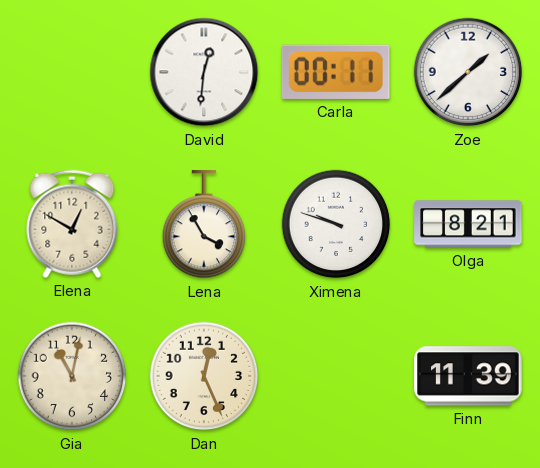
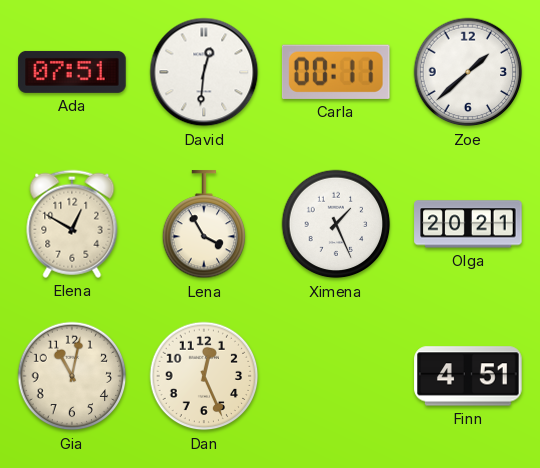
Ada: none -> 07:51
Ximena: 9:48 -> 1:26
Olga: 8:21 -> 20:21
Finn: 11:39 -> 4:51
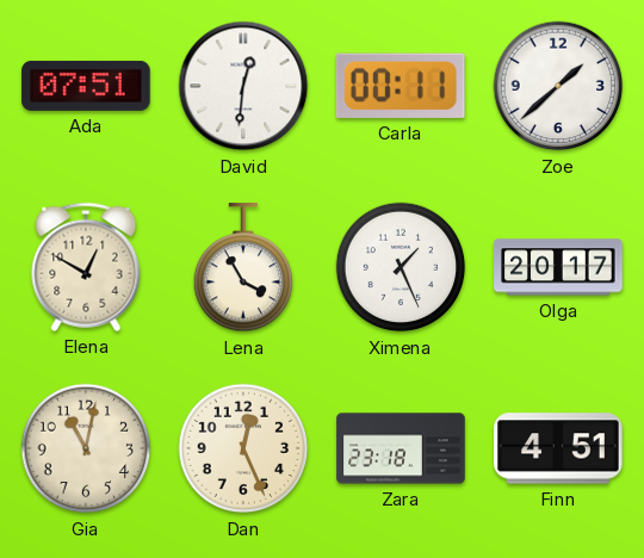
Olga: 20:21 -> 20:17
Zara: none -> 23:18
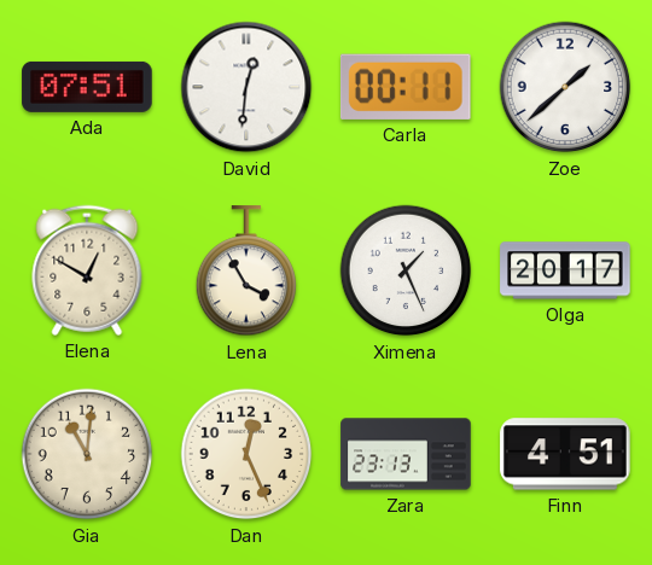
Gia: 11:02 -> 11:01
Zara: 23:18 -> 23:13
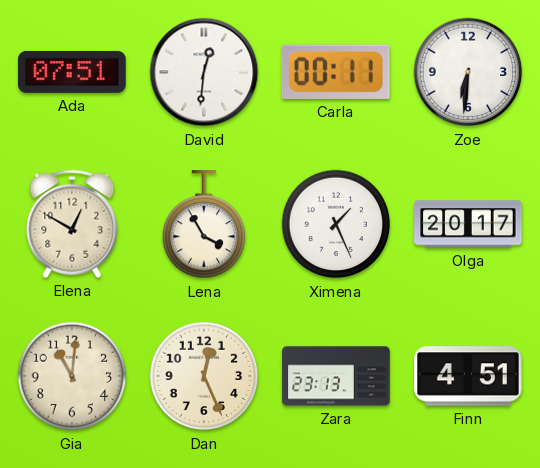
Zoe: 1:38 -> 6:31
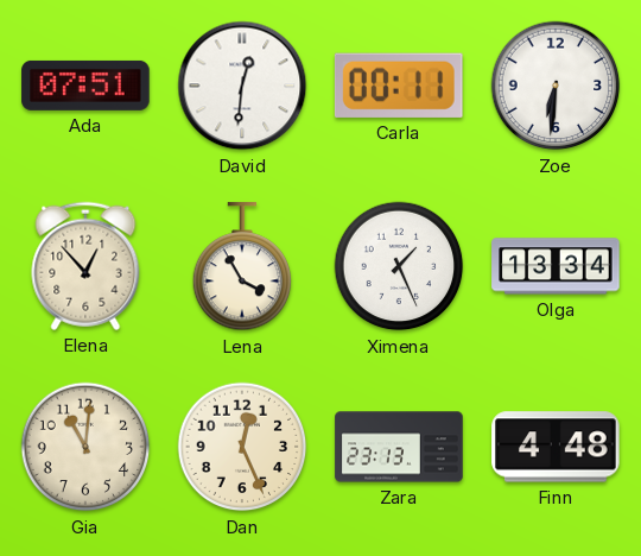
Elena: 12:50 -> 12:53
Olga: 20:17 -> 13:34
Finn: 4:51 -> 4:48
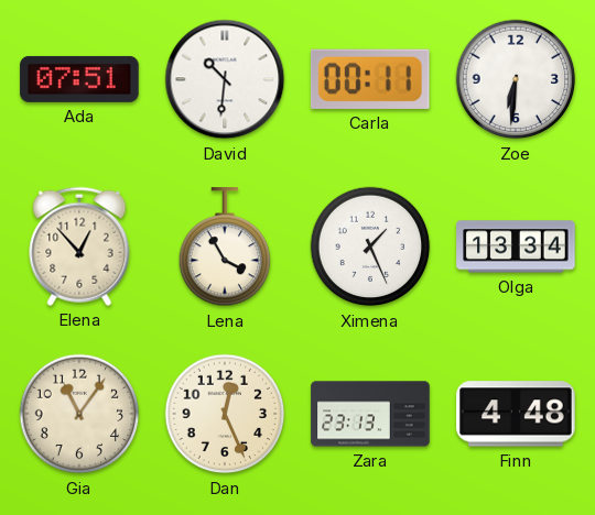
David: 12:31 -> 10:31
Gia: 11:01 -> 11:06
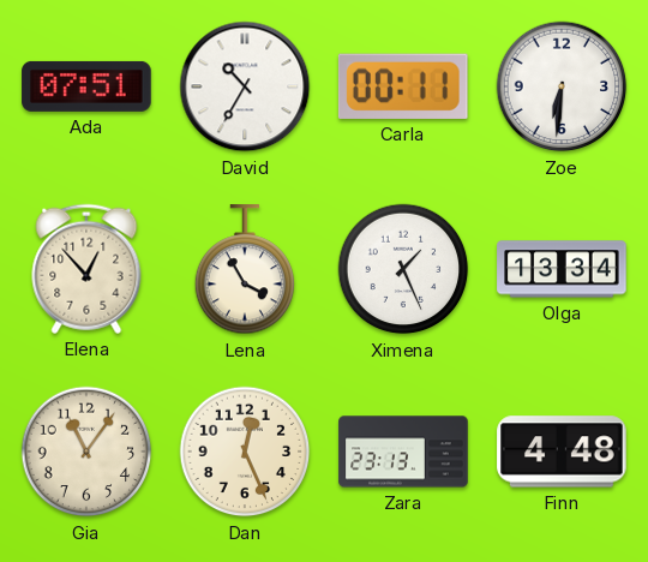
David: 10:31 -> 10:35
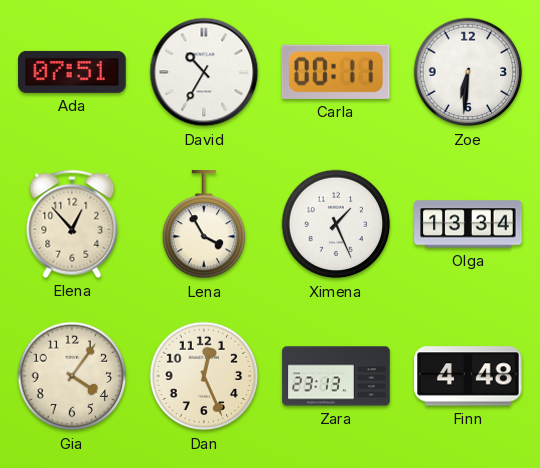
Gia: 11:06 -> 4:06
